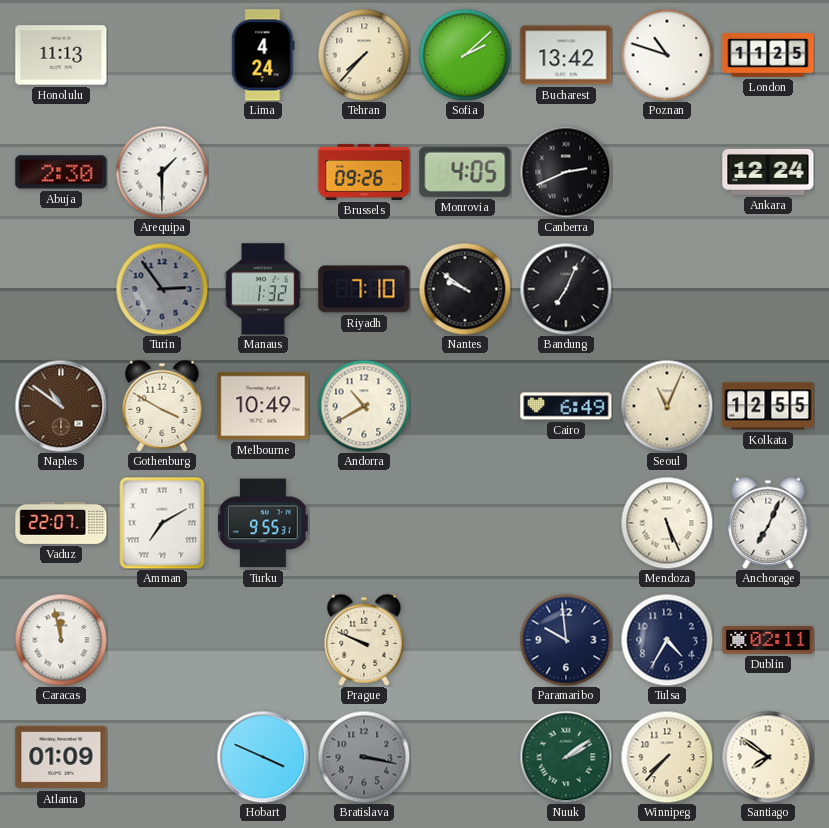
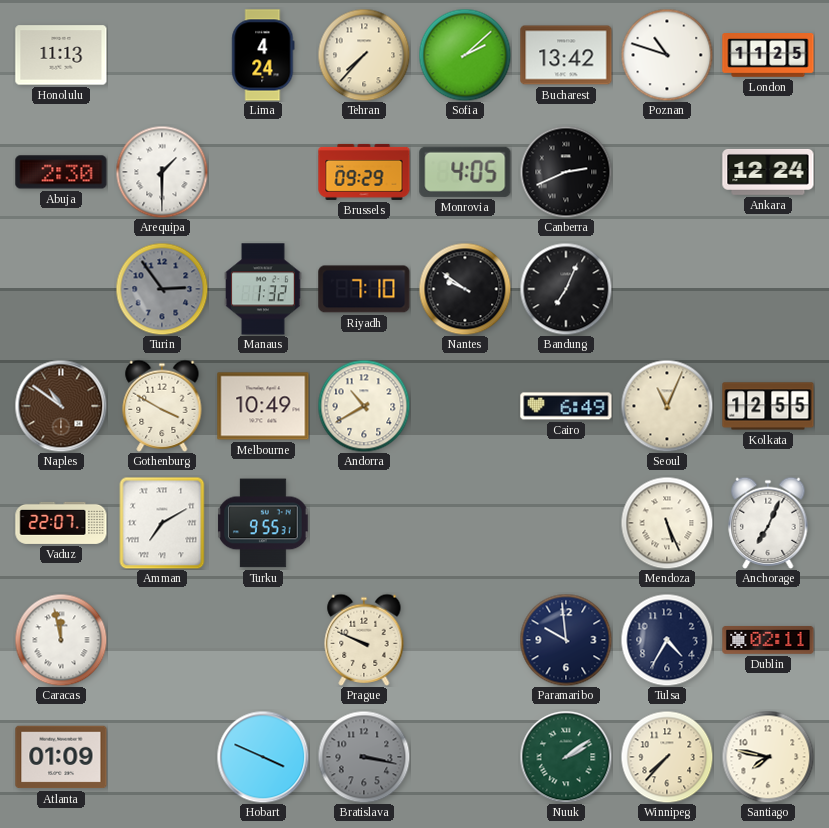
Brussels: 09:26 -> 09:29
Santiago: 7:51 -> 7:47
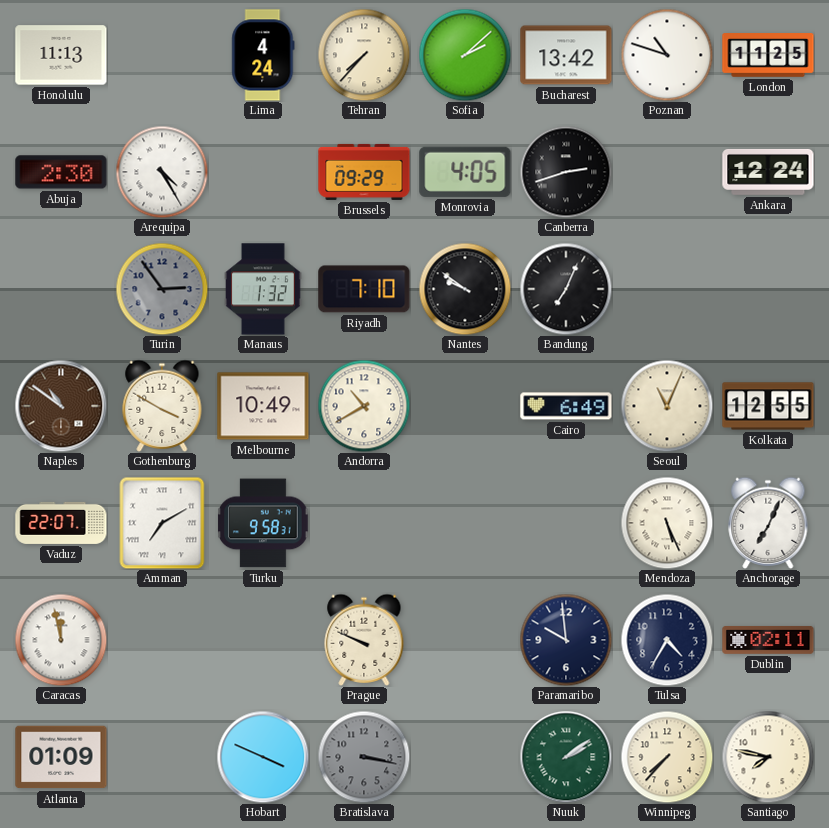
Arequipa: 1:30 -> 4:25
Canberra: 2:41 -> 2:42
Turku: 9:55 -> 9:58
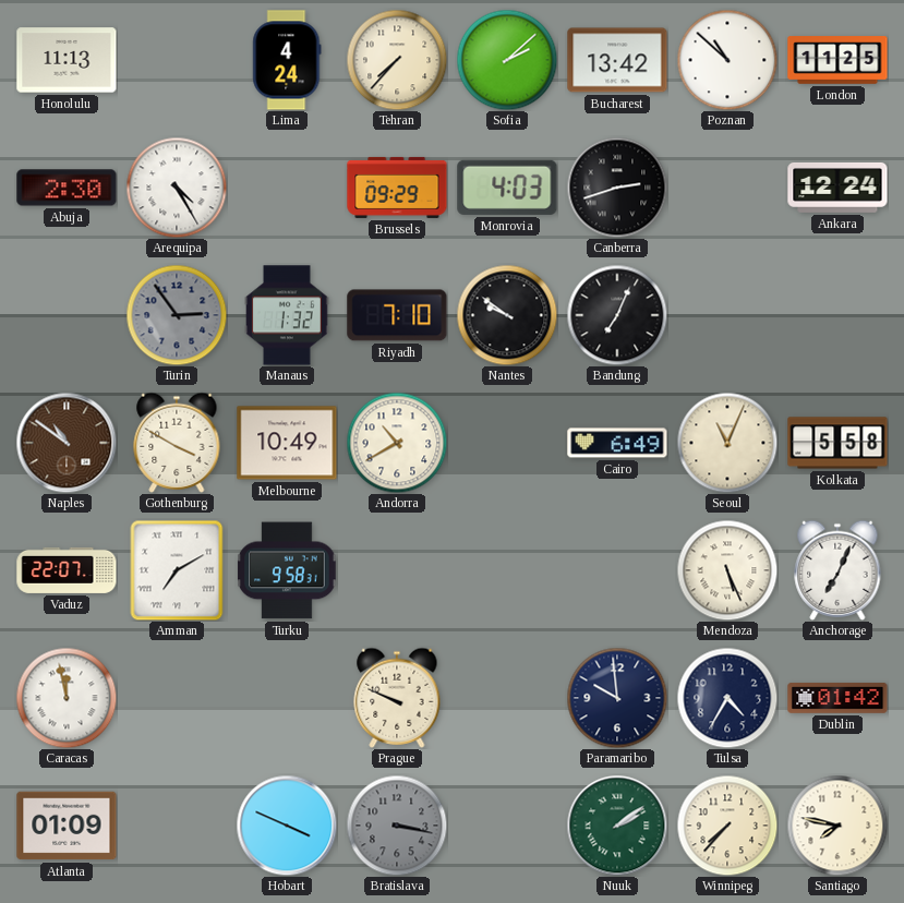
Poznan: 10:48 -> 10:52
Monrovia: 4:05 -> 4:03
Kolkata: 12:55 -> 5:58
Dublin: 02:11 -> 01:42
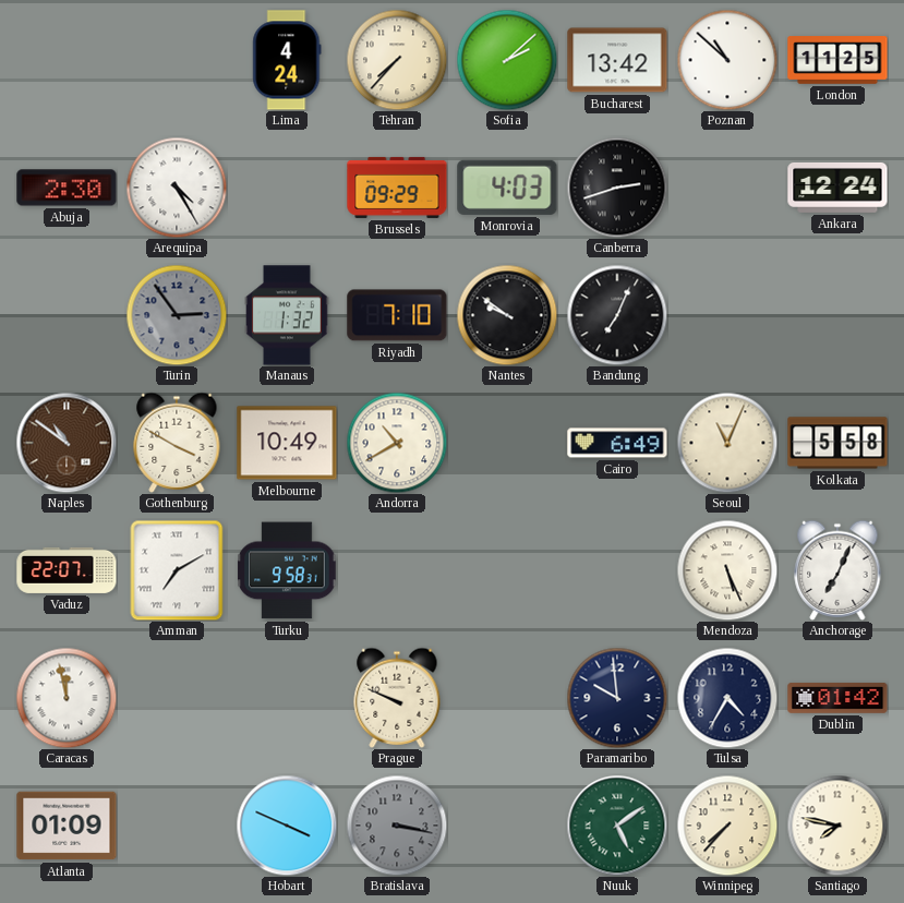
Honolulu: 11:13 -> none
Nuuk: 2:09 -> 5:09
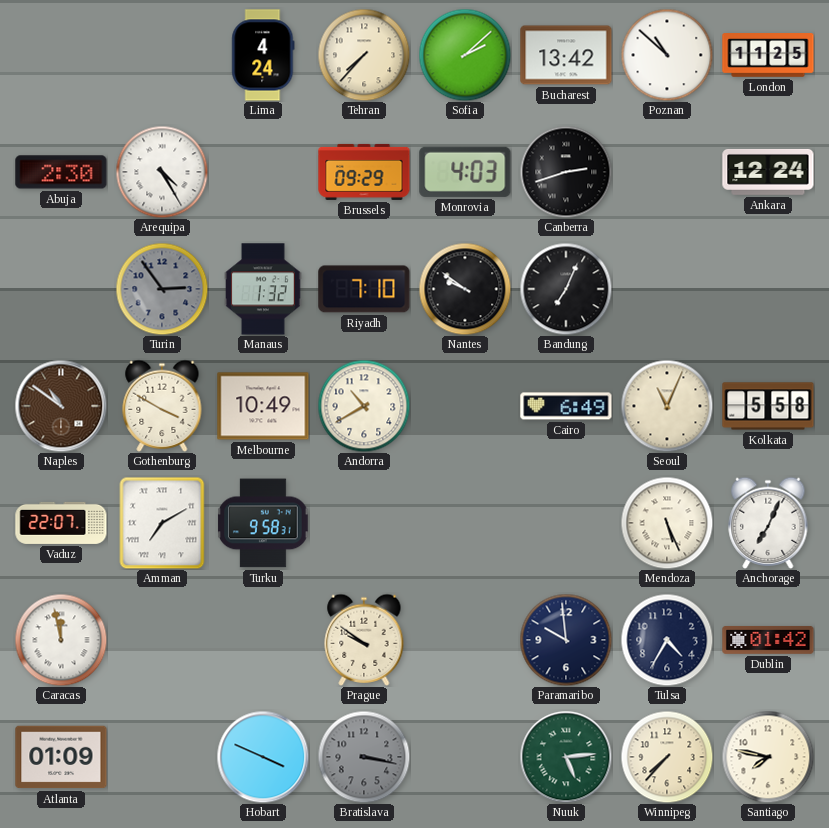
Prague: 9:49 -> 9:51
Nuuk: 5:09 -> 5:14
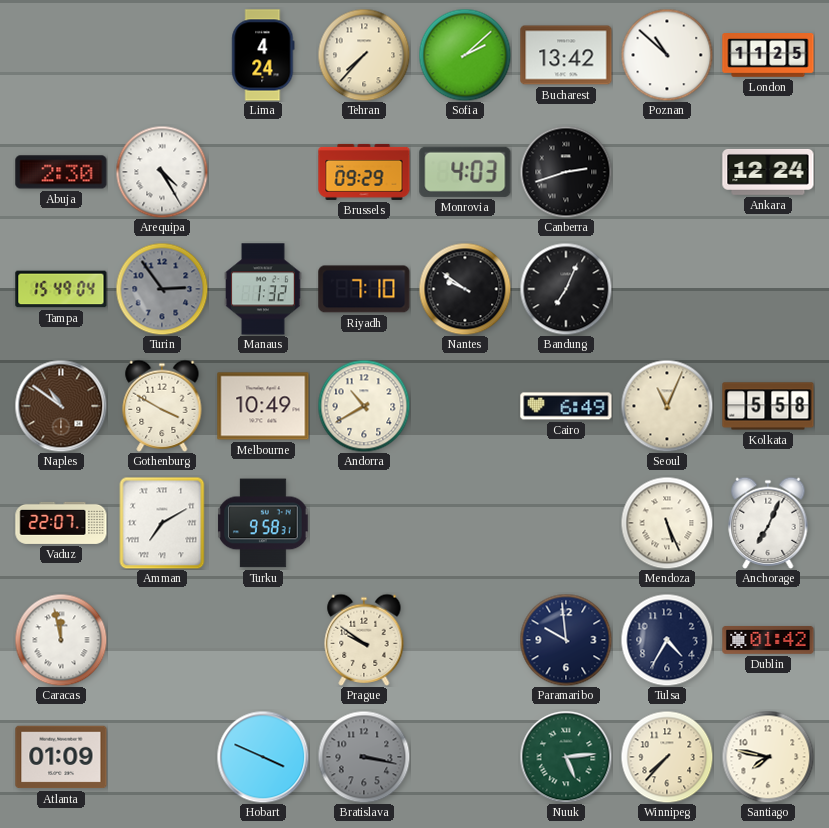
Tampa: none -> 15:49
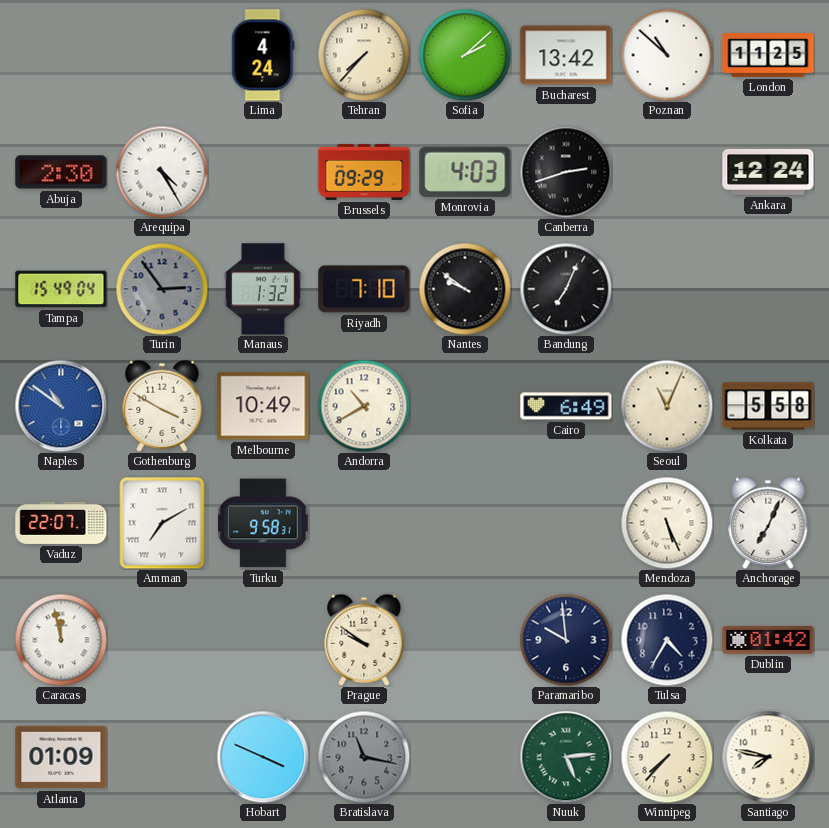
Naples dial: brown -> blue
Bratislava: 3:17 -> 11:17
